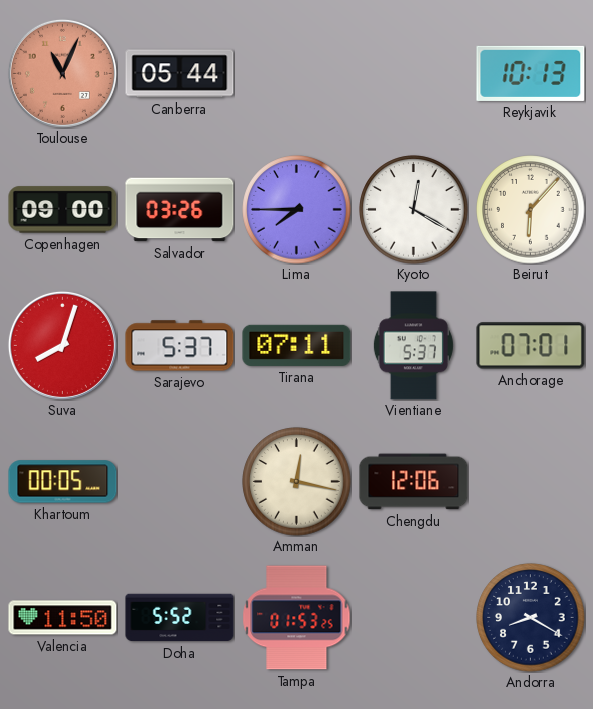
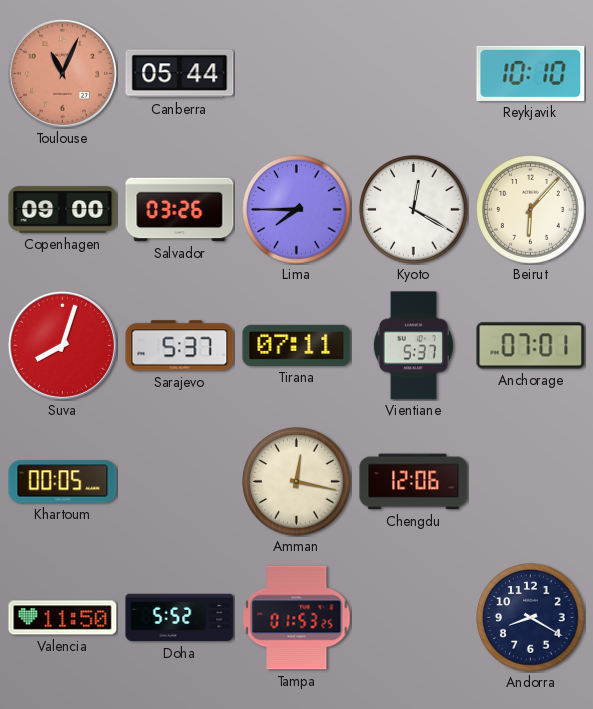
Reykjavik: 10:13 -> 10:10
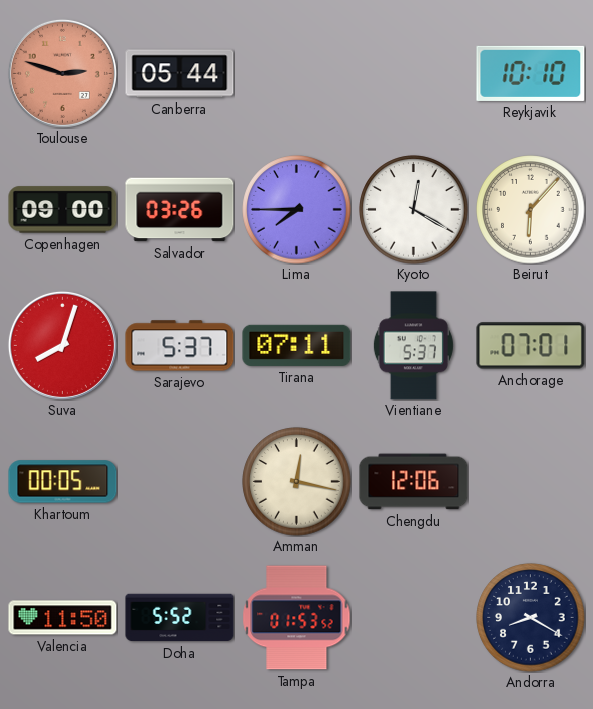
Toulouse: 11:04 -> 2:48
Tampa: 01:53:25 -> 01:53:52
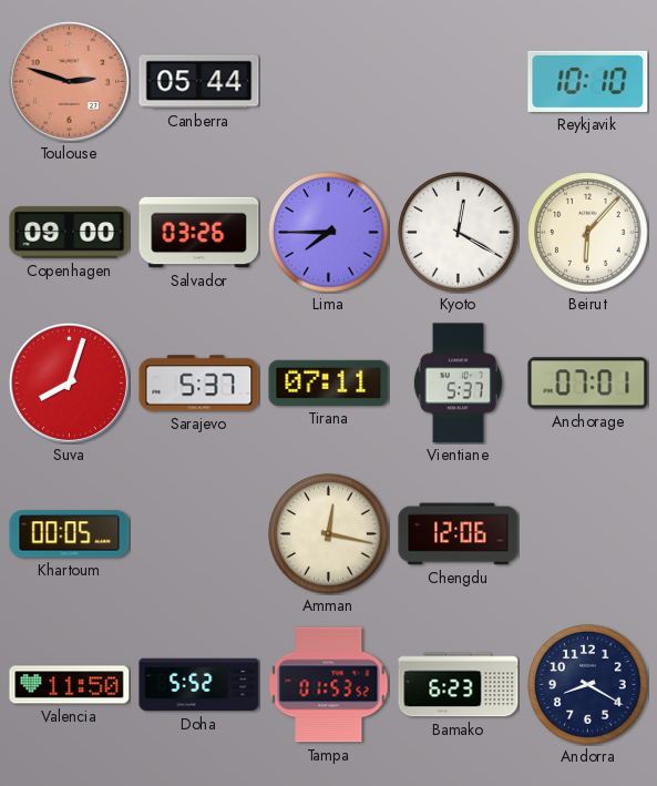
Bamako: none -> 6:23
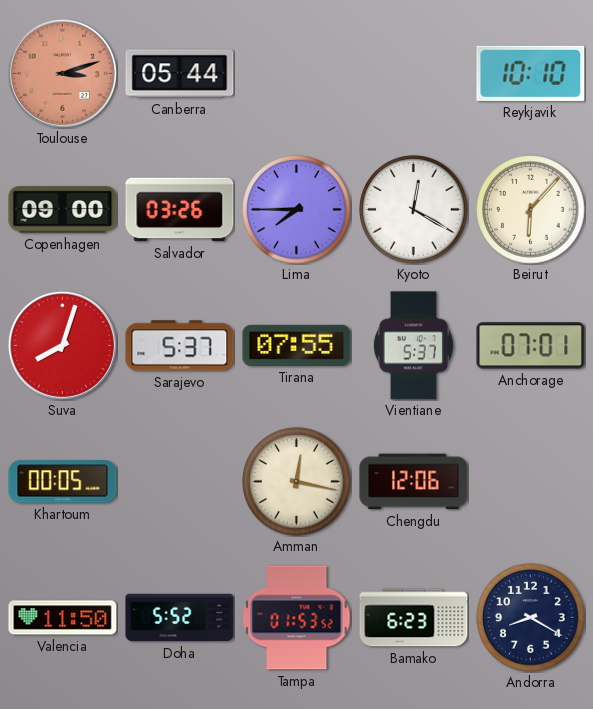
Toulouse: 2:48 -> 3:12
Tirana: 07:11 -> 07:55
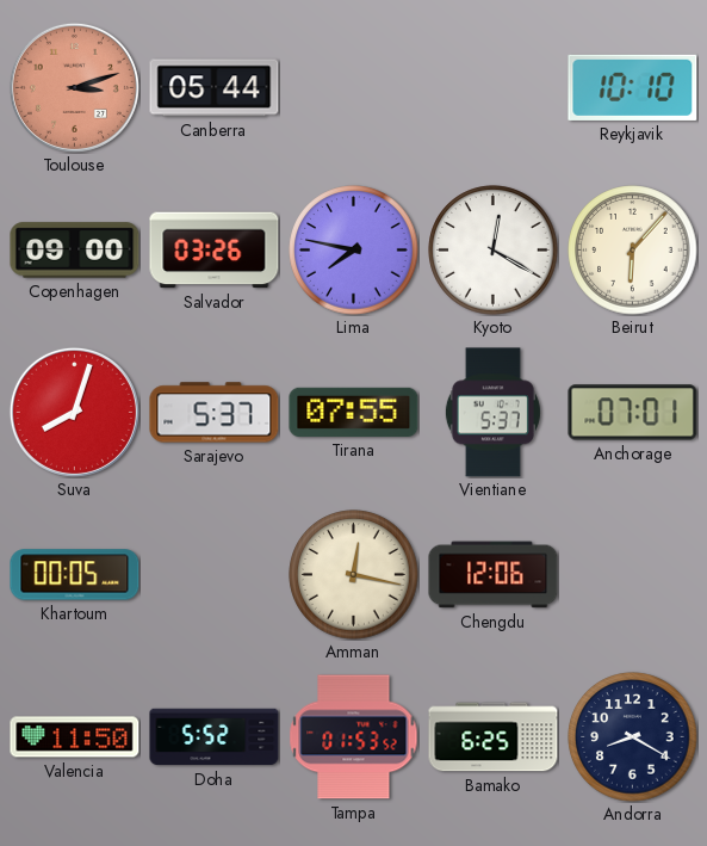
Lima: 7:45 -> 7:47
Bamako: 6:23 -> 6:25
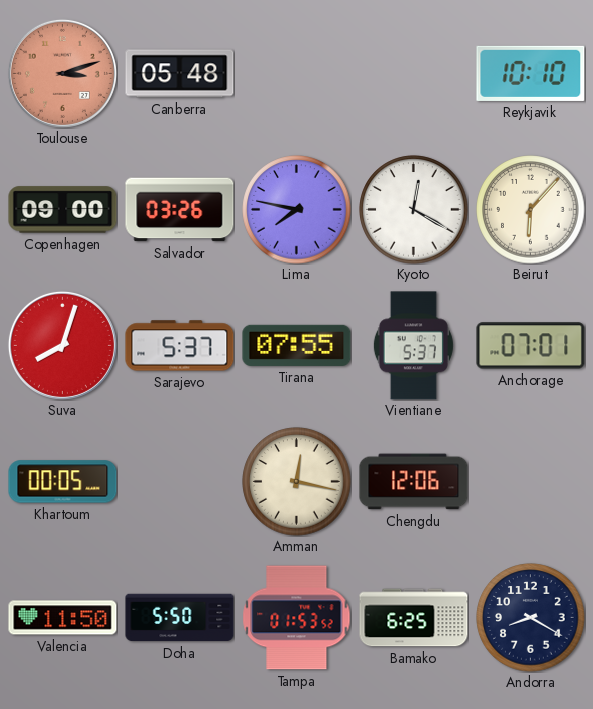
Canberra: 05:44 -> 05:48
Doha: 5:52 -> 5:50
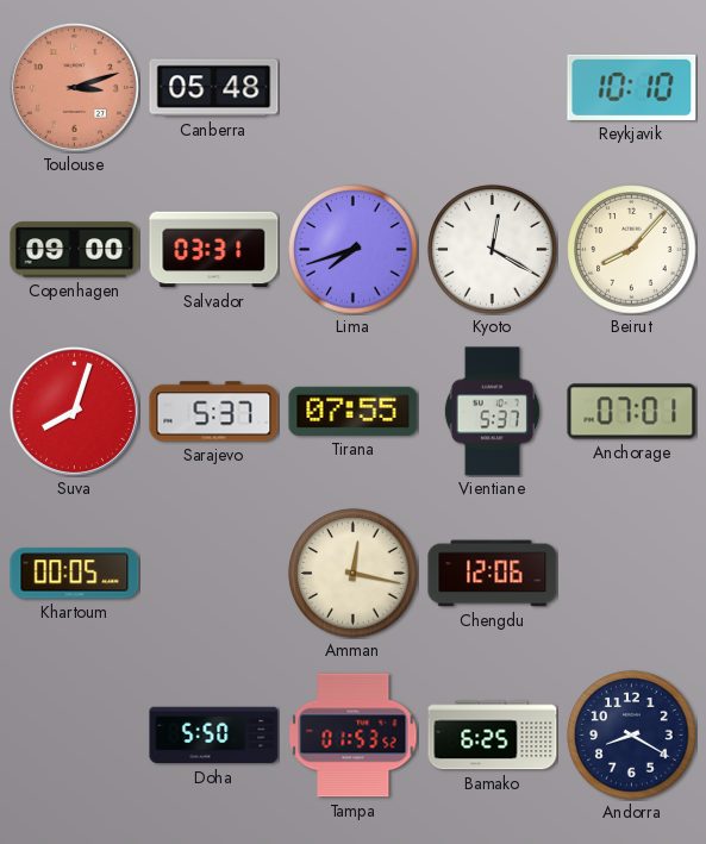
Salvador: 03:26 -> 03:31
Lima: 7:47 -> 7:42
Beirut: 6:07 -> 8:07
Valencia: 11:50 -> none
